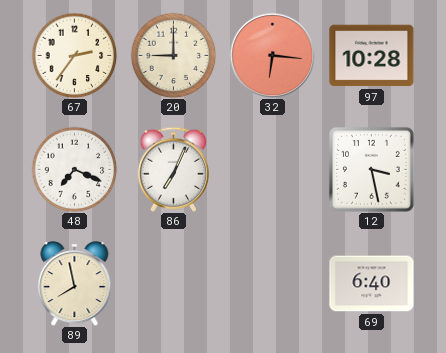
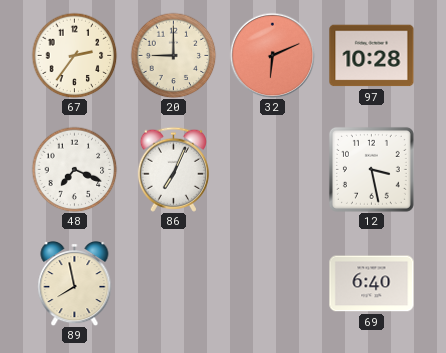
32: 6:16 -> 6:11
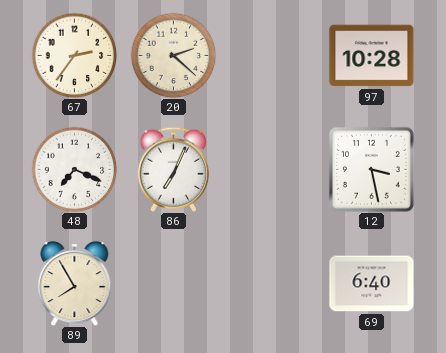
20: 9:00 -> 2:22
32: 6:11 -> none
89: 7:58 -> 7:55
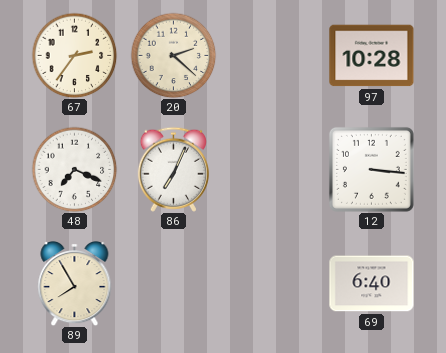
12: 3:28 -> 3:16
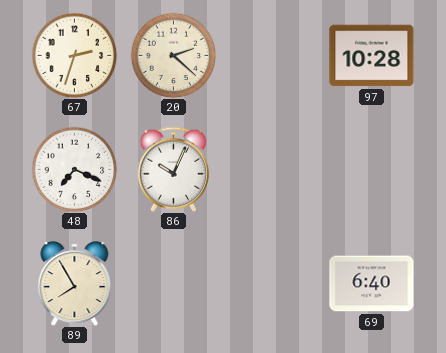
67: 2:36 -> 2:33
86: 7:04 -> 10:04
12: 3:16 -> none
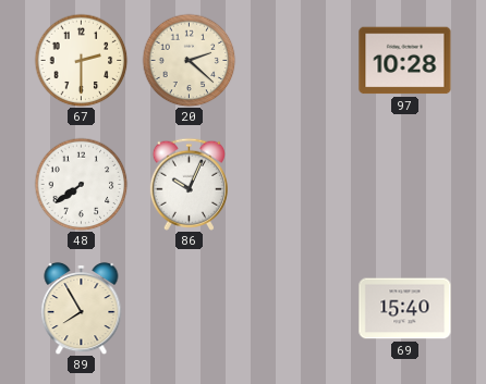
67: 2:33 -> 2:30
48: 7:19 -> 7:39
69: 6:40 -> 15:40
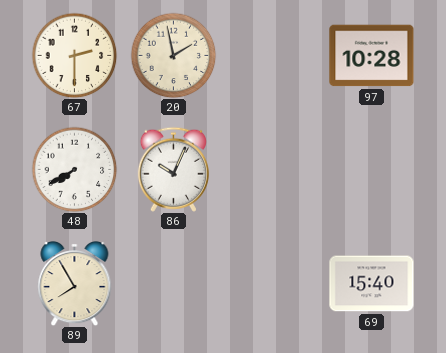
20: 2:22 -> 1:58
48: 7:39 -> 7:40
